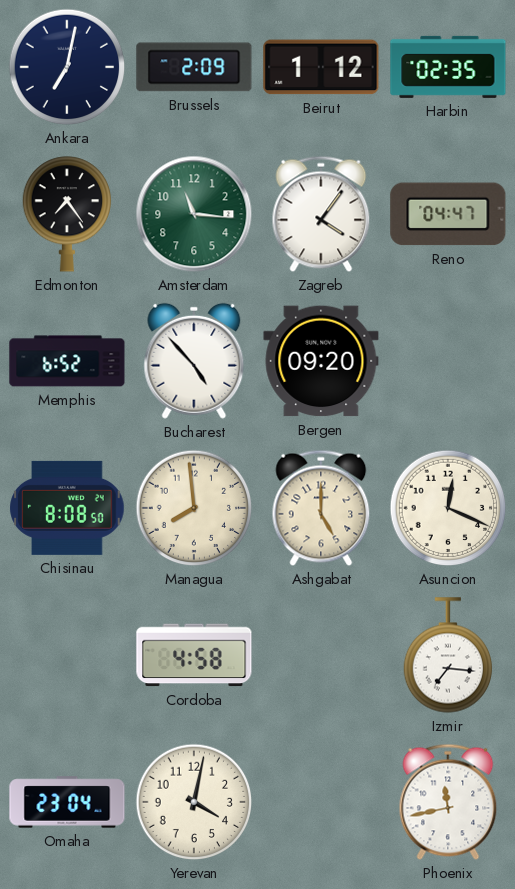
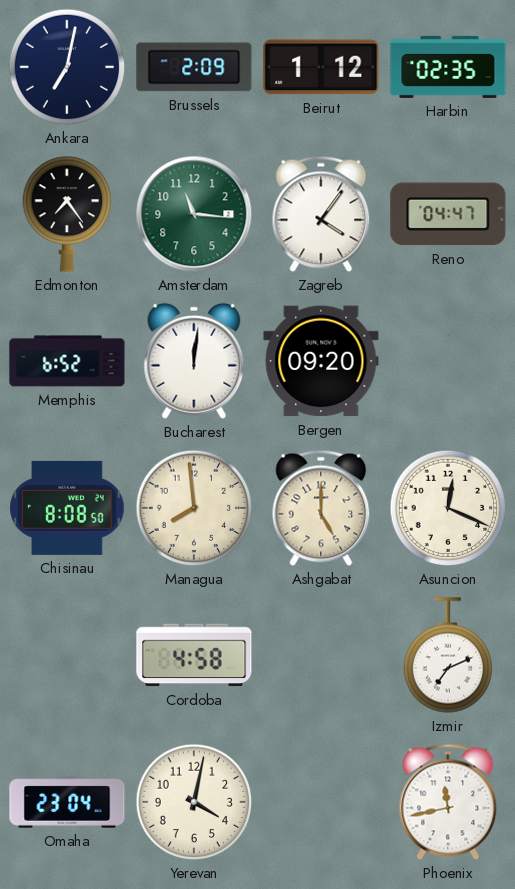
Bucharest: 4:53 -> 12:01
Izmir: 7:16 -> 7:11
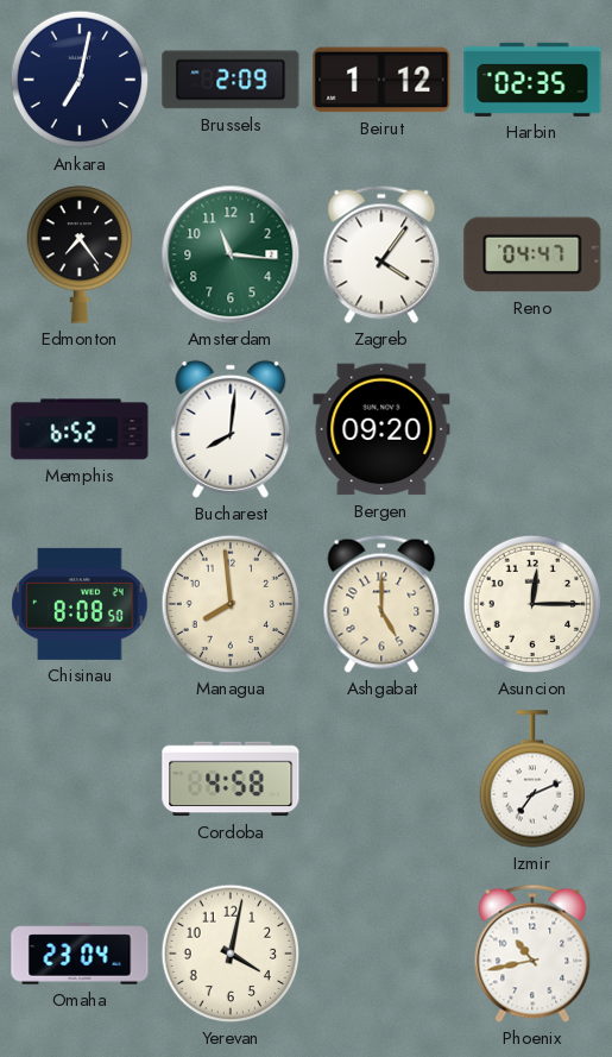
Bucharest: 12:01 -> 8:01
Asuncion: 12:19 -> 12:15
Phoenix: 11:43 -> 10:43
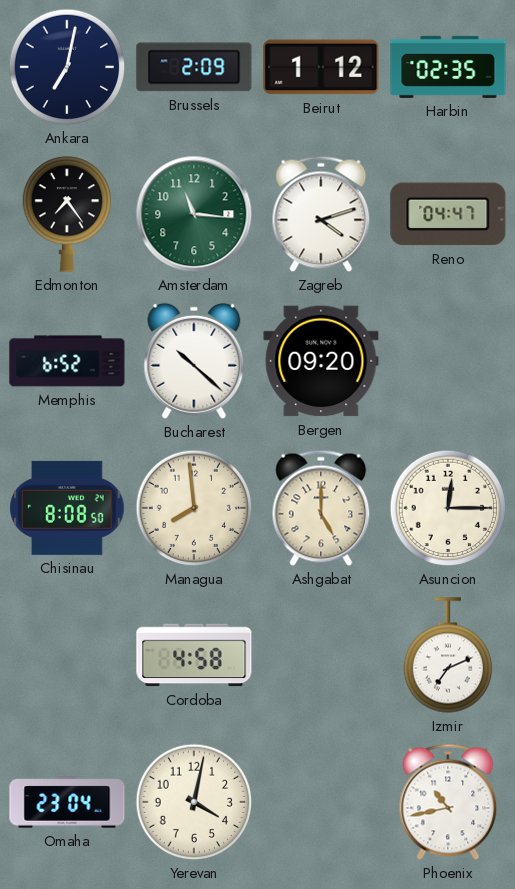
Zagreb: 4:06 -> 4:12
Bucharest: 8:01 -> 10:22
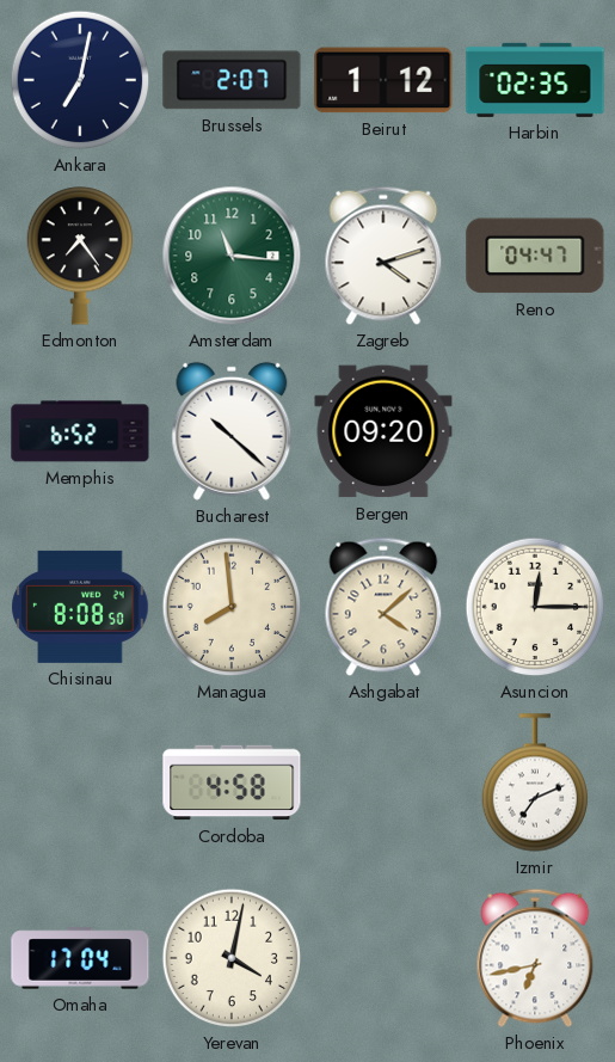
Brussels: 2:09 -> 2:07
Ashgabat: 5:00 -> 4:08
Omaha: 23:04 -> 17:04
Phoenix: 10:43 -> 6:43
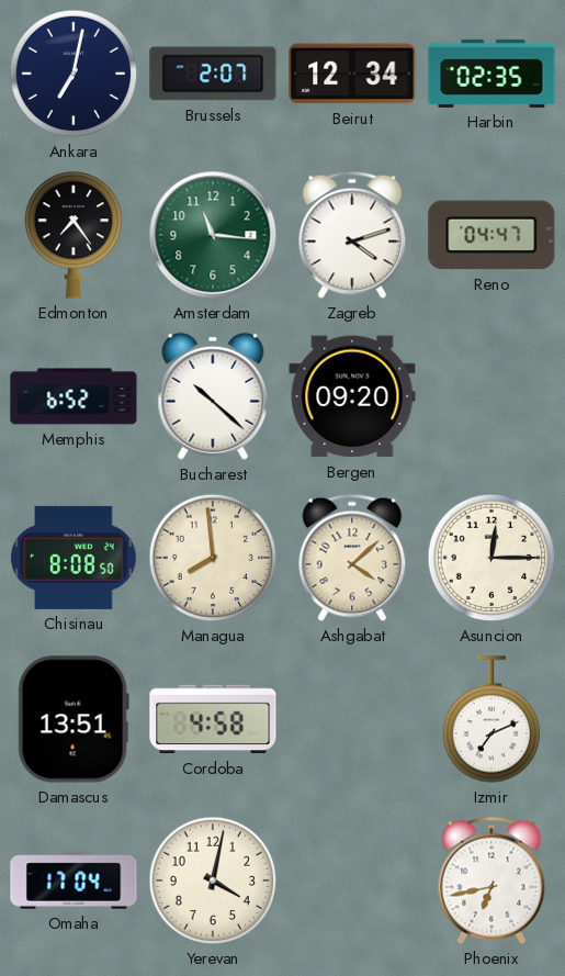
Beirut: 1:12 -> 12:34
Damascus: none -> 13:51
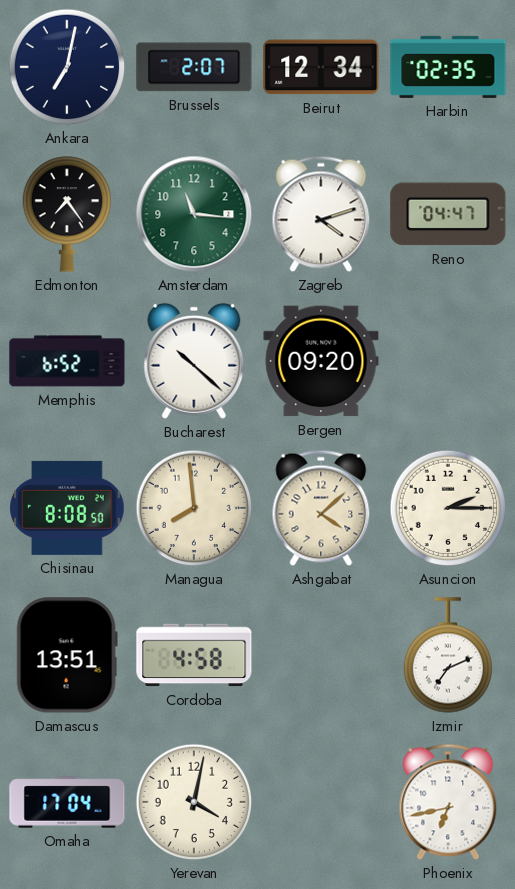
Asuncion: 12:15 -> 2:15
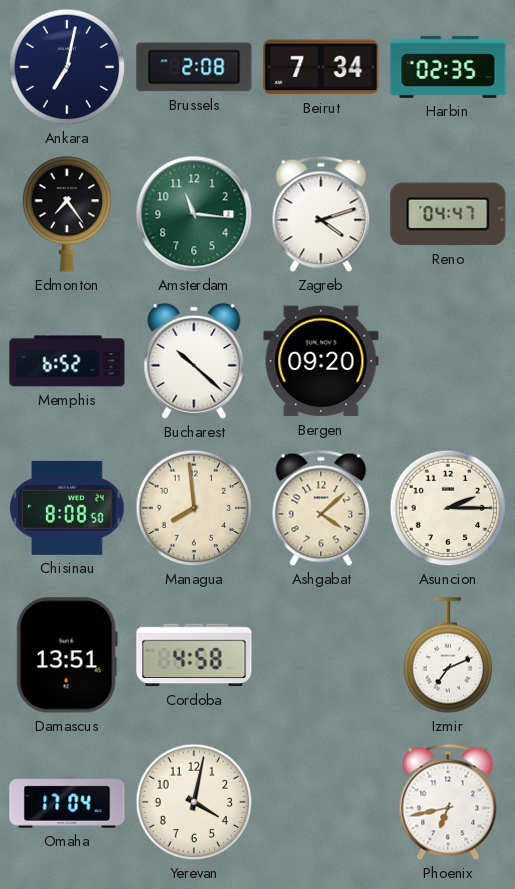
Brussels: 2:07 -> 2:08
Beirut: 12:34 -> 7:34
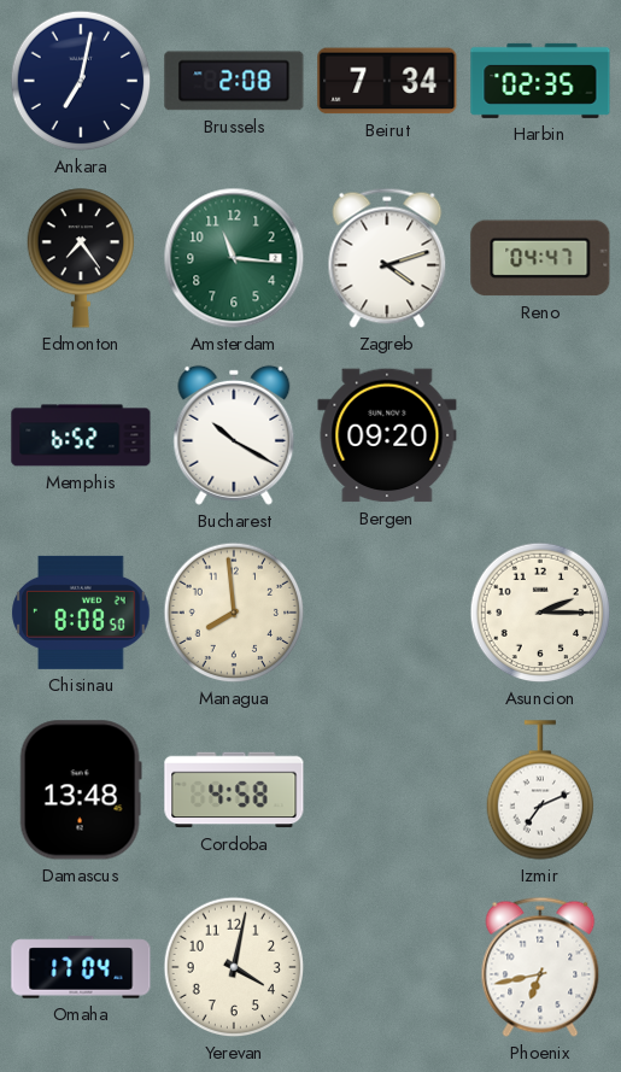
Bucharest: 10:22 -> 10:20
Ashgabat: 4:08 -> none
Damascus: 13:51 -> 13:48
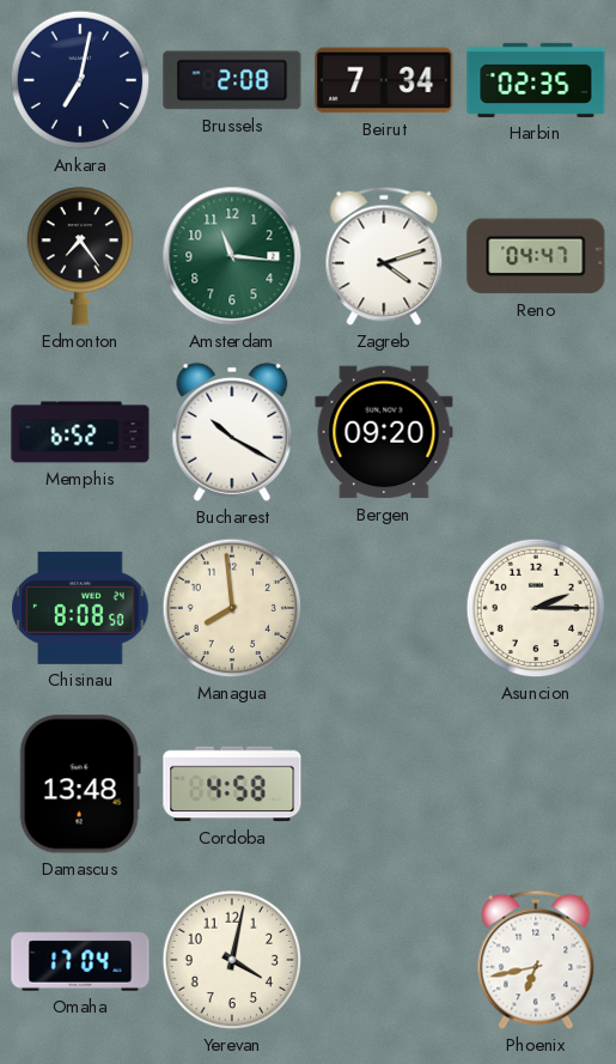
Izmir: 7:11 -> none
